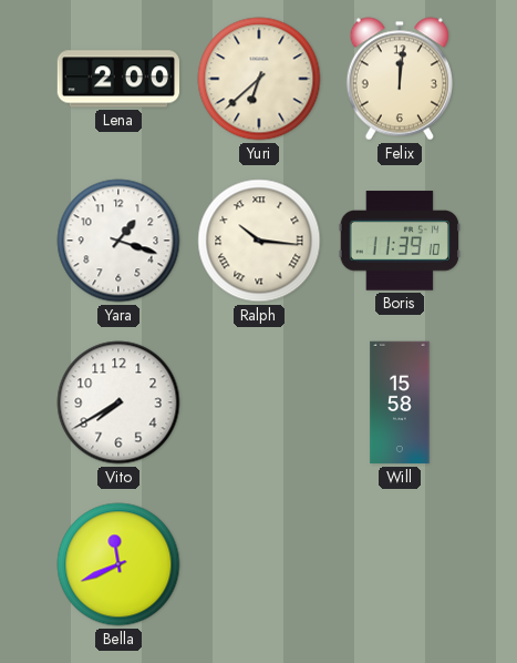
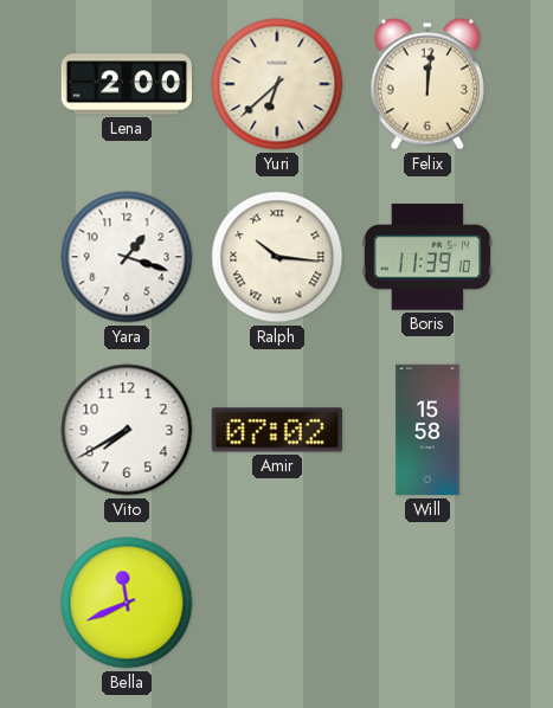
Amir: none -> 07:02
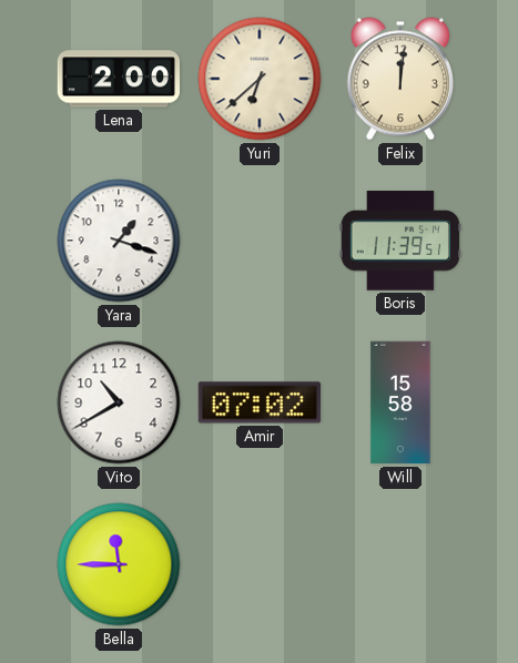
Ralph: 10:16 -> none
Boris: 11:39:10 -> 11:39:51
Vito: 7:40 -> 10:40
Bella: 11:41 -> 11:45
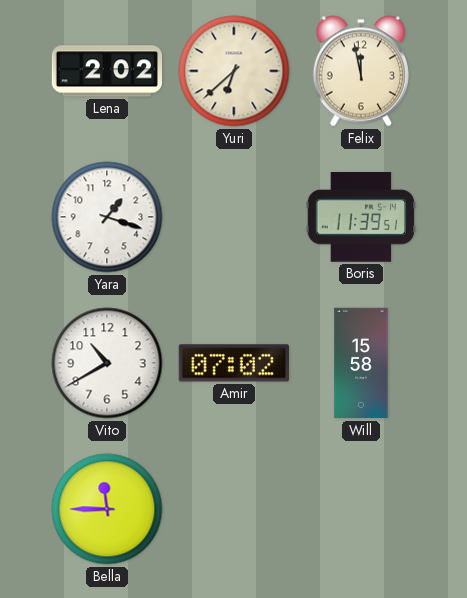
Lena: 2:00 -> 2:02
Felix: 12:01 -> 11:58
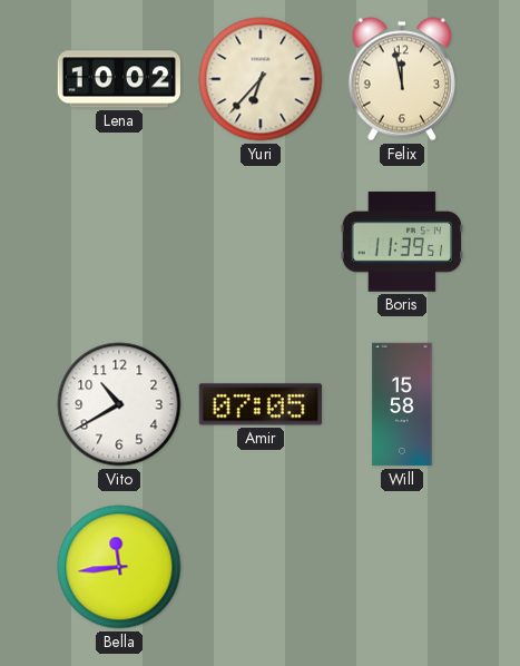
Lena: 2:02 -> 10:02
Yuri: 6:38 -> 6:37
Yara: 1:18 -> none
Amir: 07:02 -> 07:05
Bella: 11:45 -> 11:44
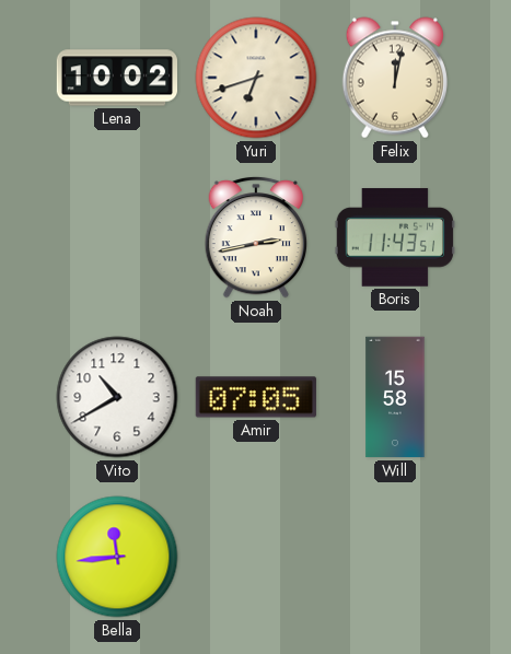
Yuri: 6:37 -> 6:42
Felix: 11:58 -> 12:02
Noah: none -> 2:43
Boris: 11:39 -> 11:43
